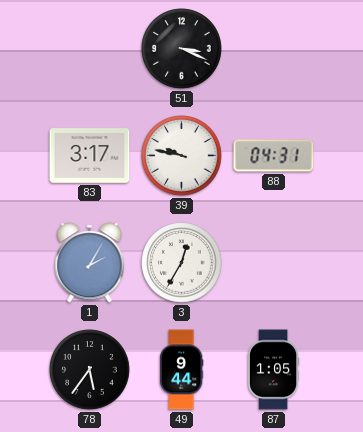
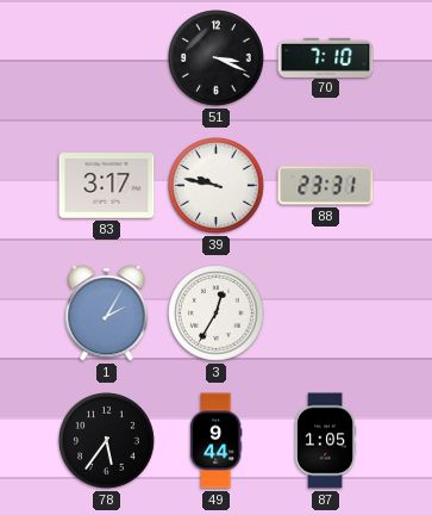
70: none -> 7:10
88: 04:31 -> 23:31
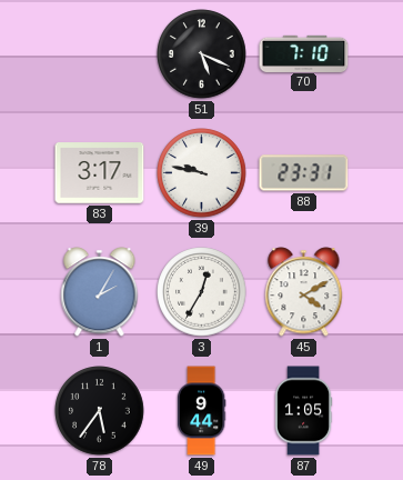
51: 3:19 -> 5:19
45: none -> 4:10
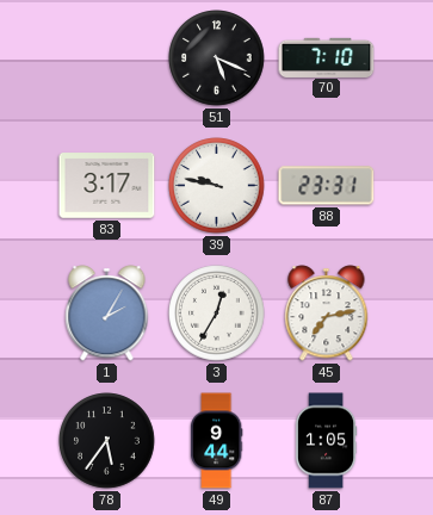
45: 4:10 -> 7:13
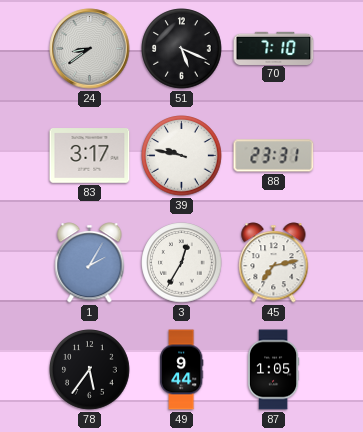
24: none -> 8:39
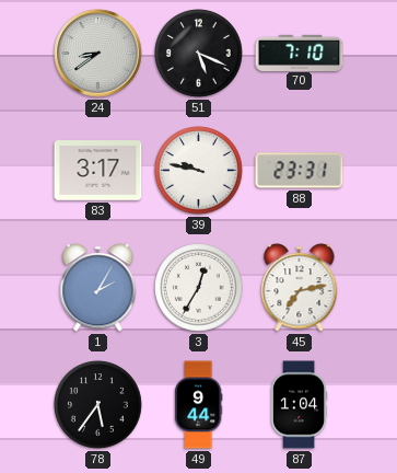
87: 1:05 -> 1:04
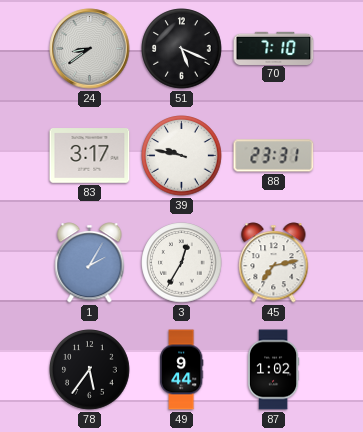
87: 1:04 -> 1:02
